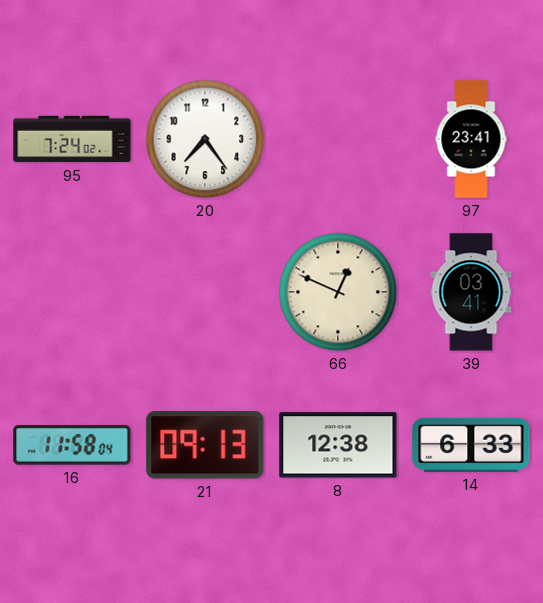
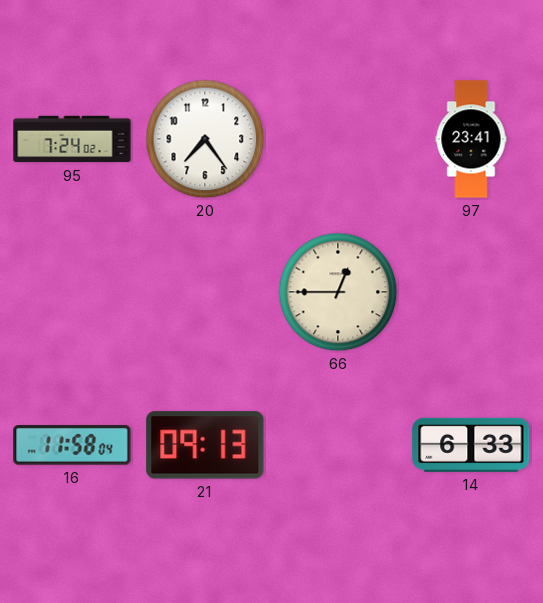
66: 12:49 -> 12:45
39: 03:41 -> none
8: 12:38 -> none
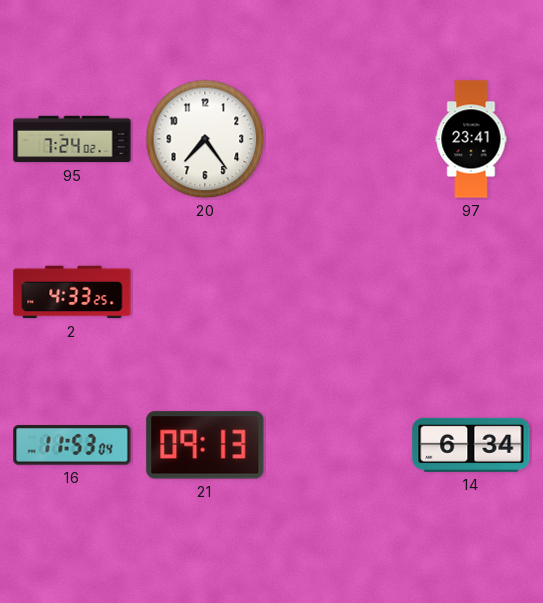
2: none -> 4:33
66: 12:45 -> none
16: 11:58 -> 11:53
14: 6:33 -> 6:34
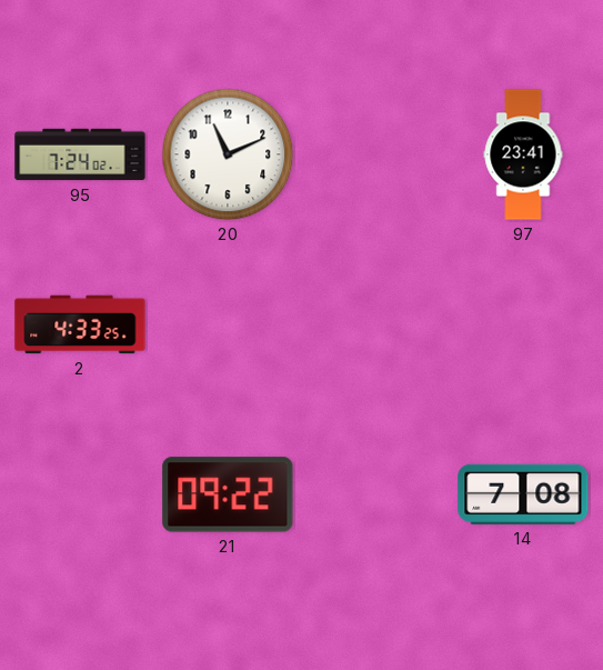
20: 7:24 -> 11:11
16: 11:53 -> none
21: 09:13 -> 09:22
14: 6:34 -> 7:08
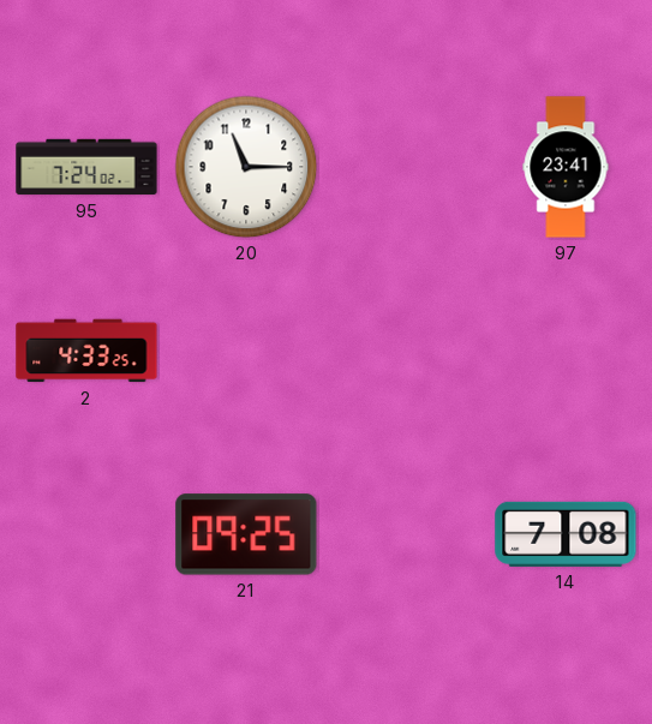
20: 11:11 -> 11:15
21: 09:22 -> 09:25
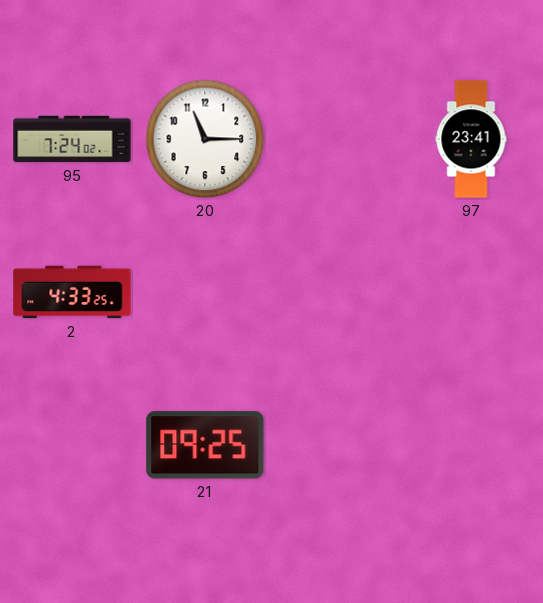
14: 7:08 -> none
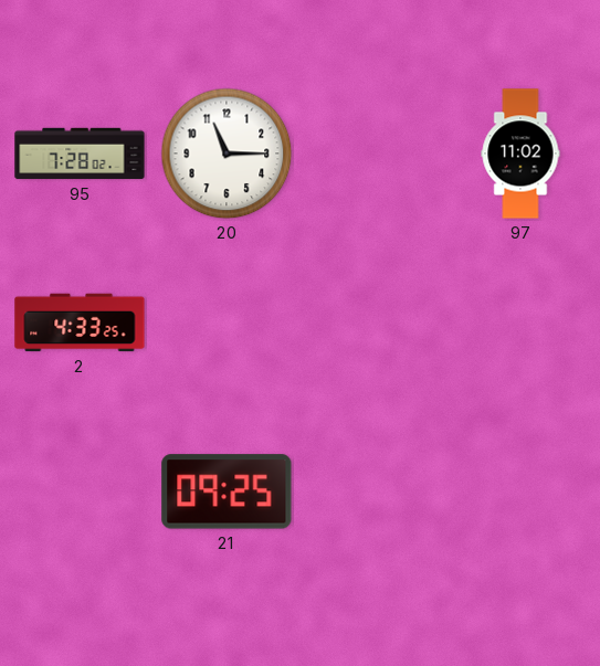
95: 7:24 -> 7:28
97: 23:41 -> 11:02
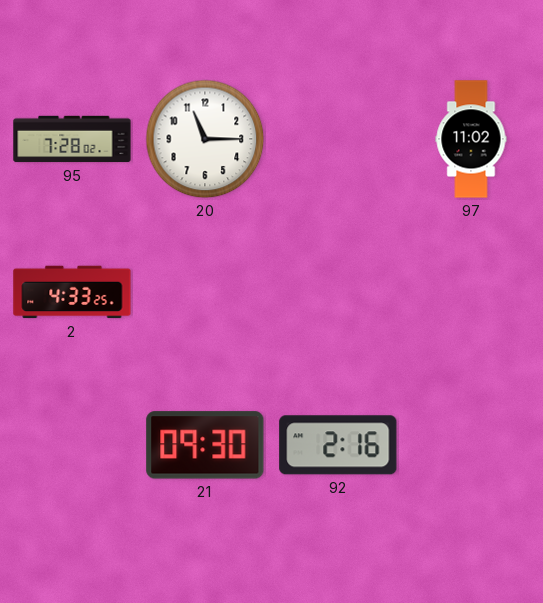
21: 09:25 -> 09:30
92: none -> 2:16
